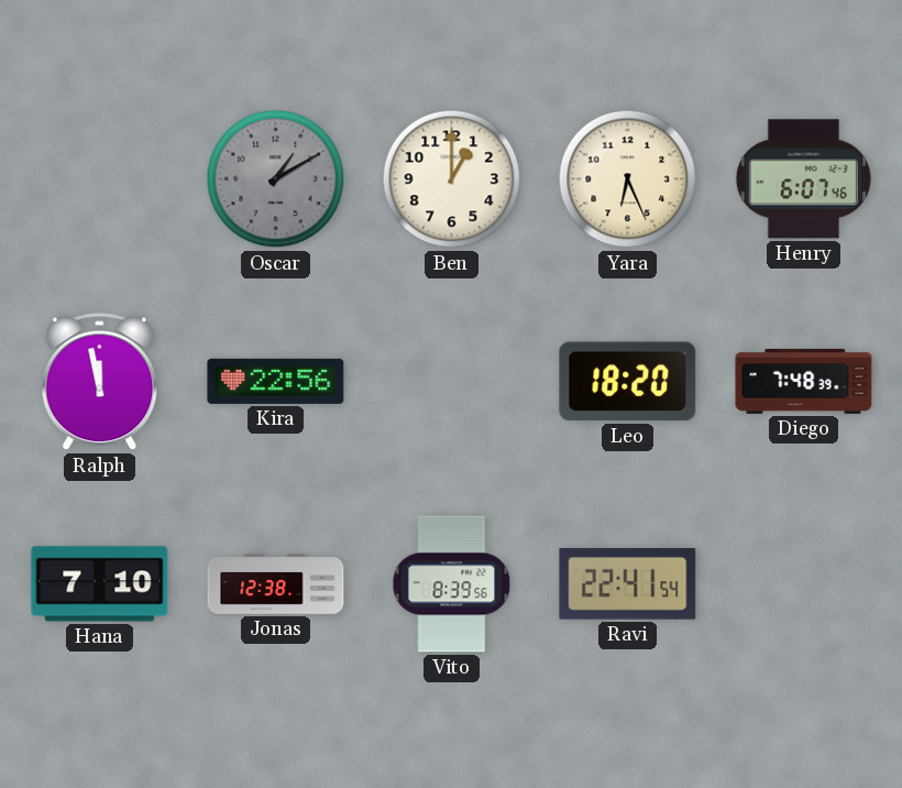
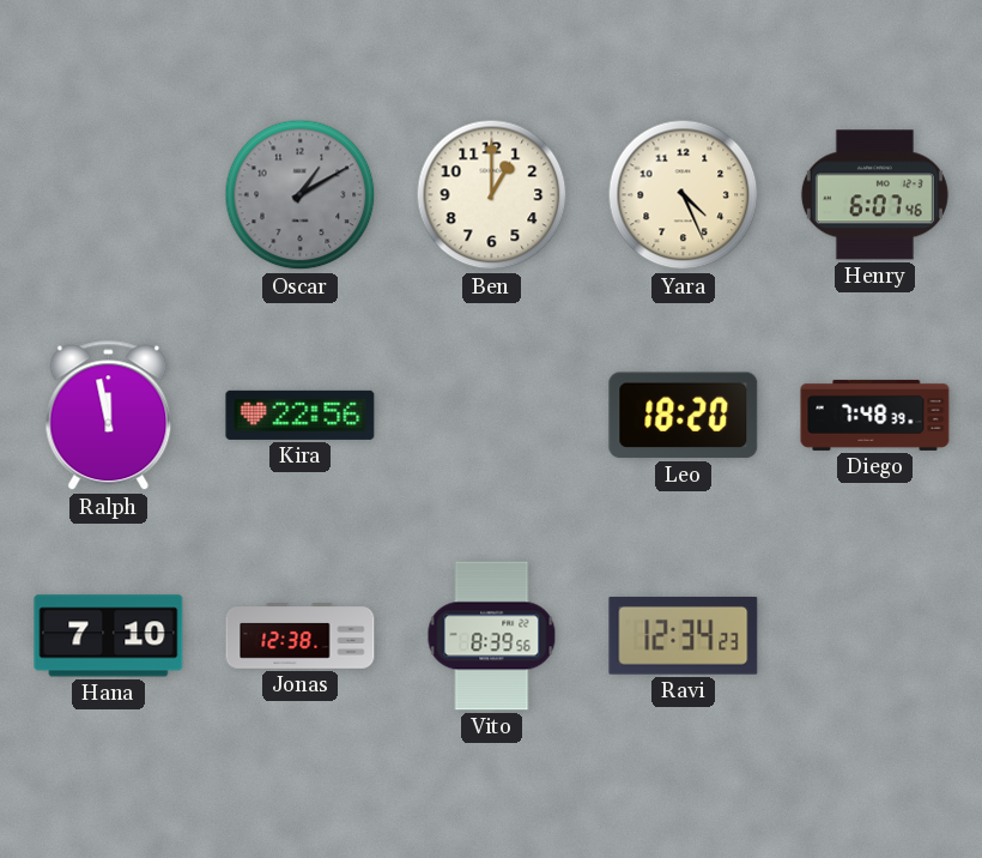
Yara: 6:26 -> 4:26
Ravi: 22:41 -> 12:34
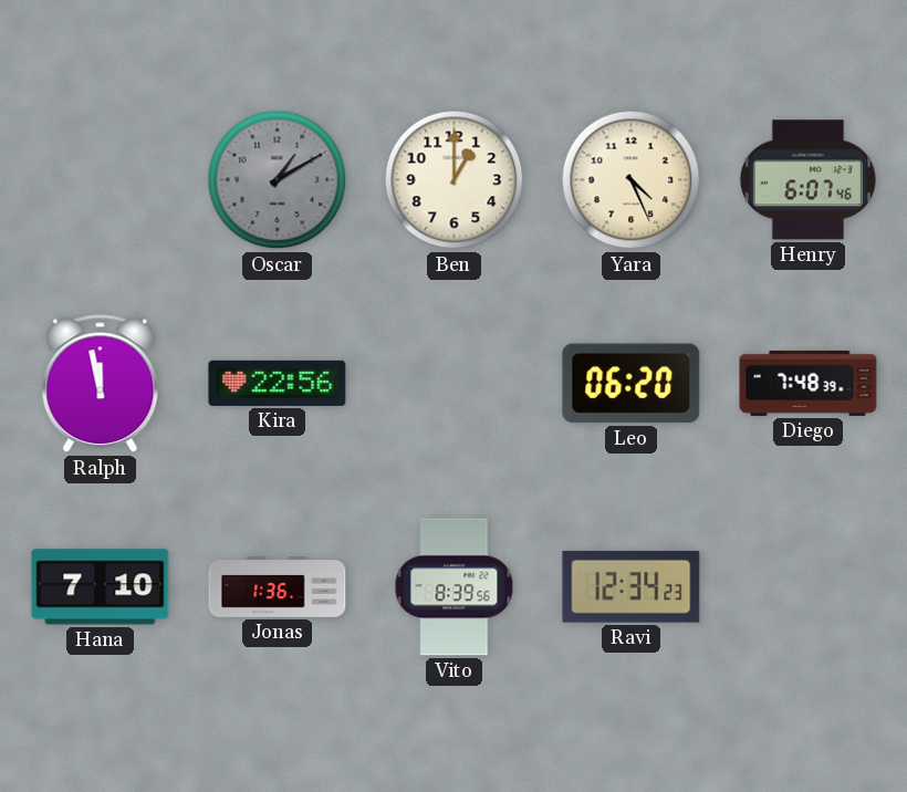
Leo: 18:20 -> 06:20
Jonas: 12:38 -> 1:36
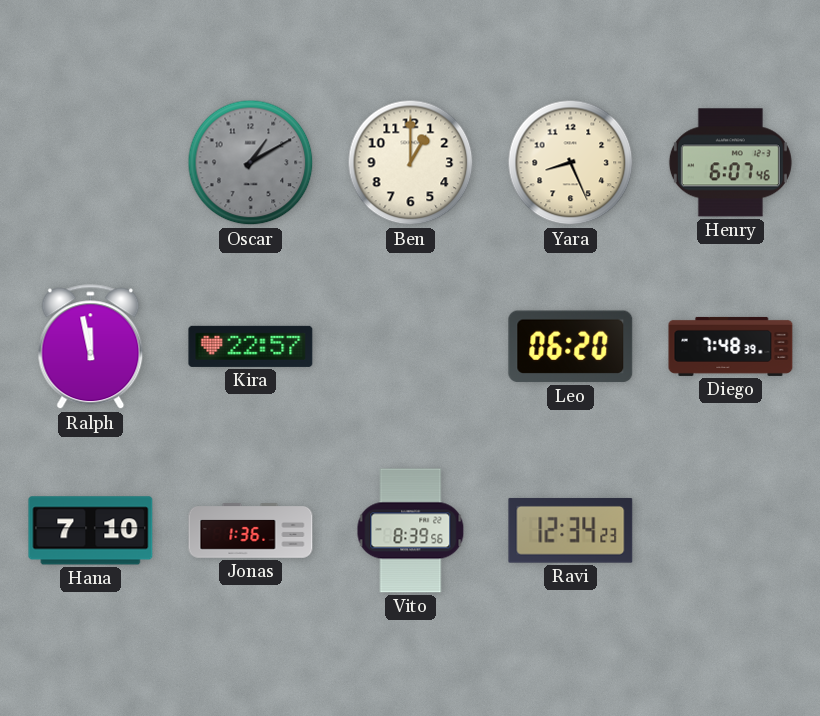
Yara: 4:26 -> 8:26
Kira: 22:56 -> 22:57
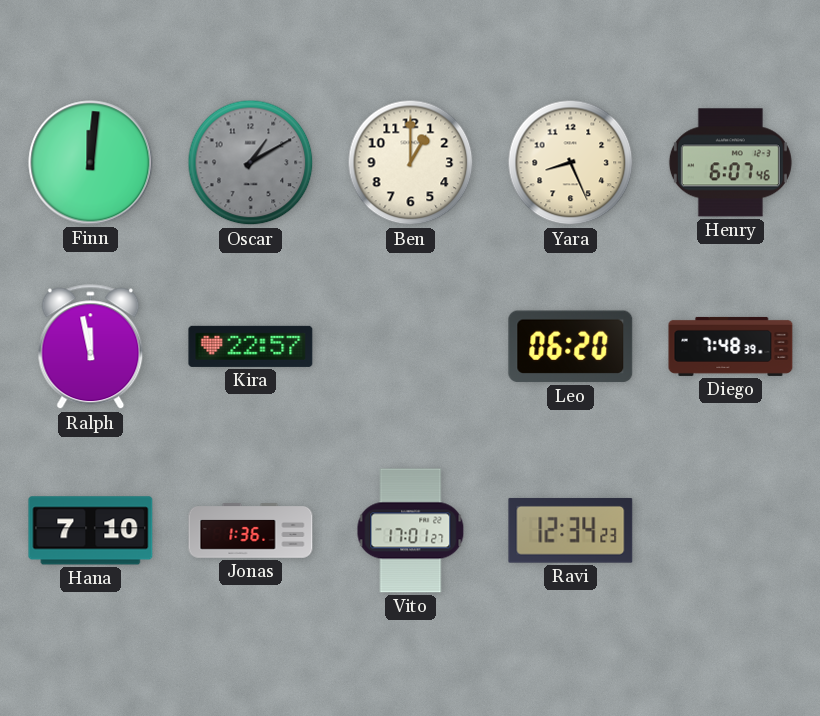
Finn: none -> 12:01
Vito: 8:39 -> 17:01
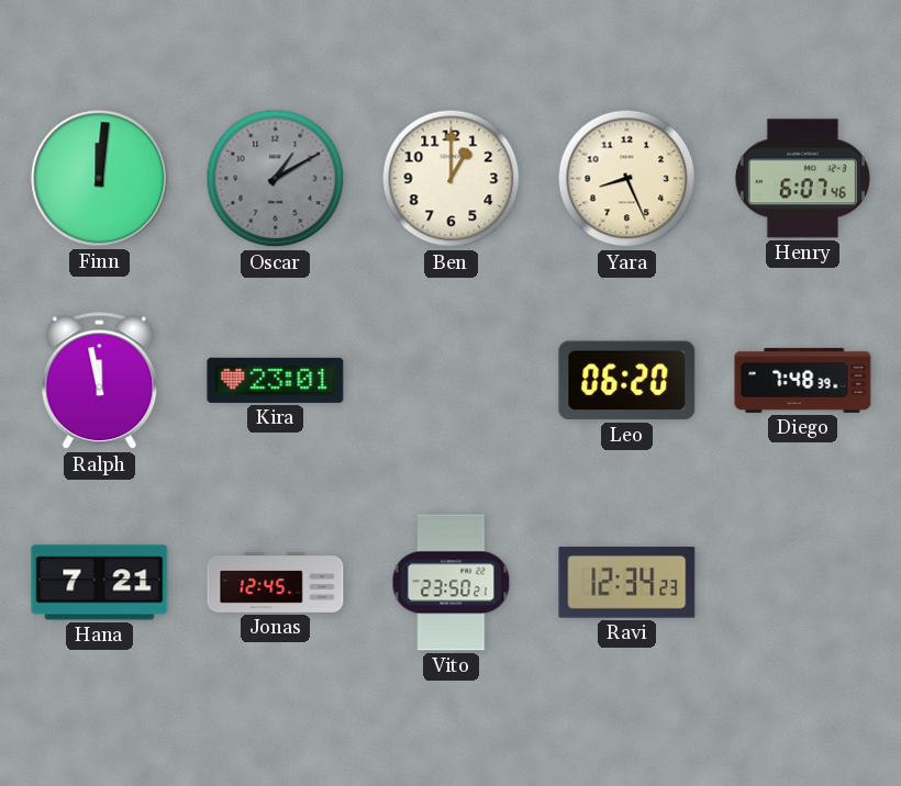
Kira: 22:57 -> 23:01
Hana: 7:10 -> 7:21
Jonas: 1:36 -> 12:45
Vito: 17:01 -> 23:50
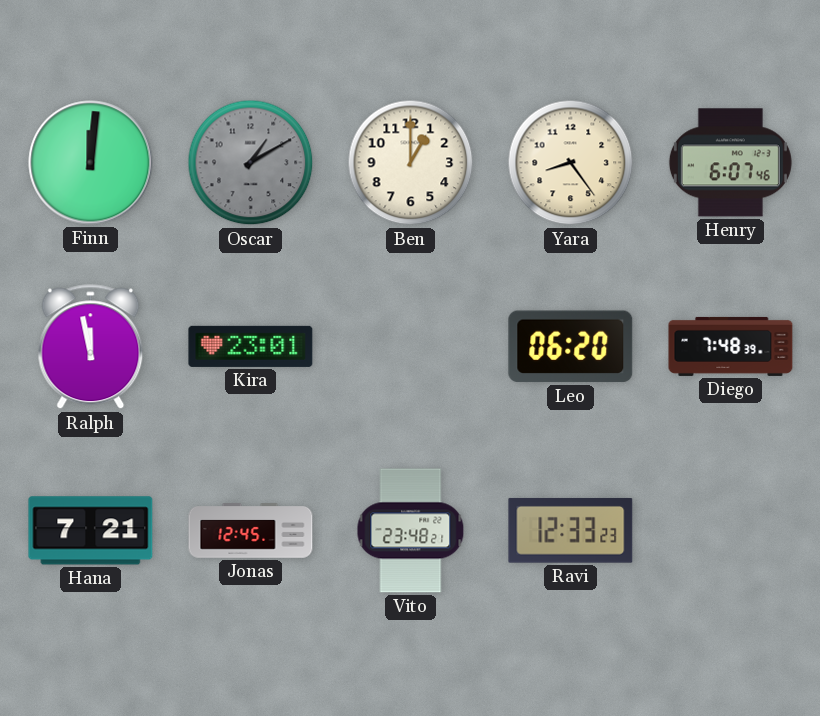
Yara: 8:26 -> 8:24
Vito: 23:50 -> 23:48
Ravi: 12:34 -> 12:33
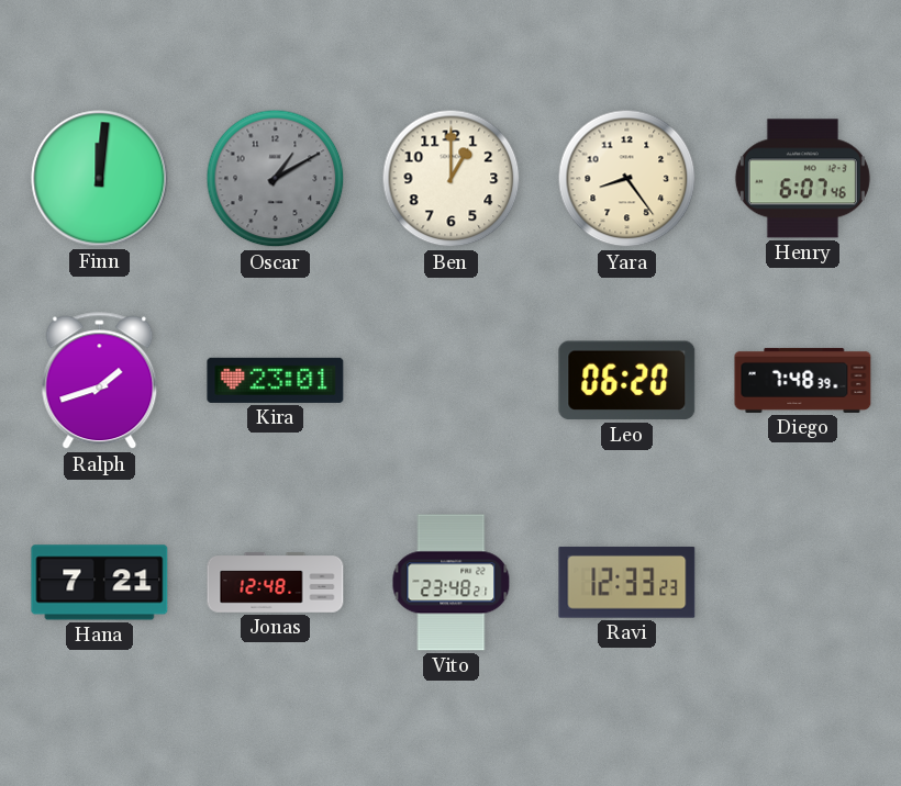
Ralph: 11:58 -> 1:42
Jonas: 12:45 -> 12:48
